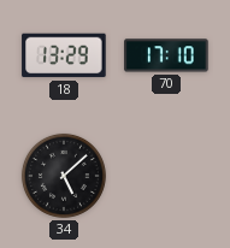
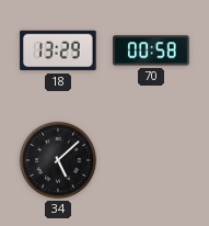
70: 17:10 -> 00:58
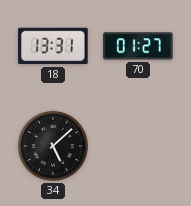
18: 13:29 -> 13:31
70: 00:58 -> 01:27
